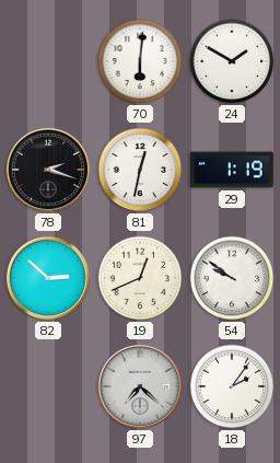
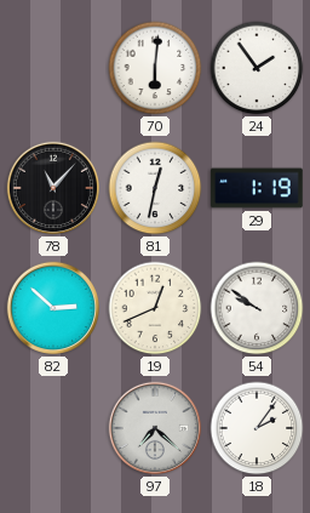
24: 1:50 -> 1:54
78: 2:18 -> 11:07
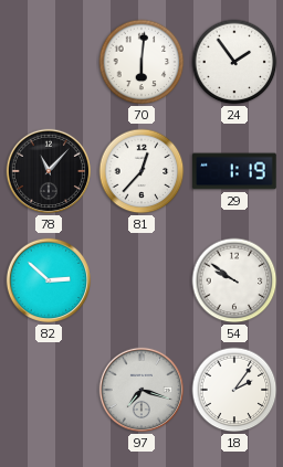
81: 12:32 -> 12:37
19: 12:41 -> none
97: 7:22 -> 7:18
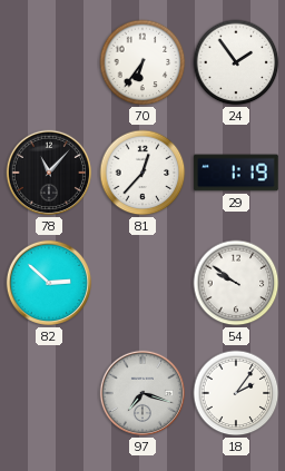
70: 6:01 -> 6:36
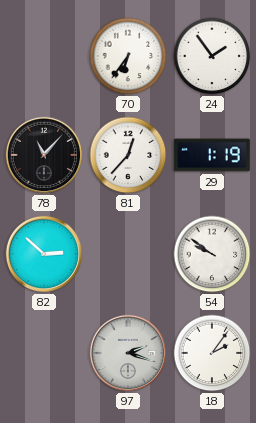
97: 7:18 -> 2:18
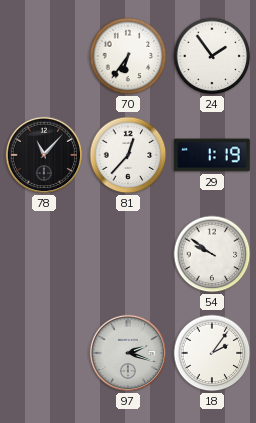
82: 2:52 -> none
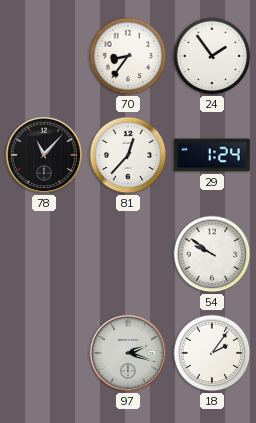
70: 6:36 -> 8:36
29: 1:19 -> 1:24
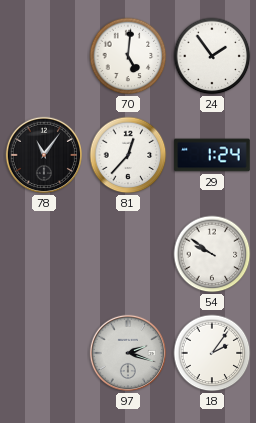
70: 8:36 -> 5:01
78: 11:07 -> 11:06
